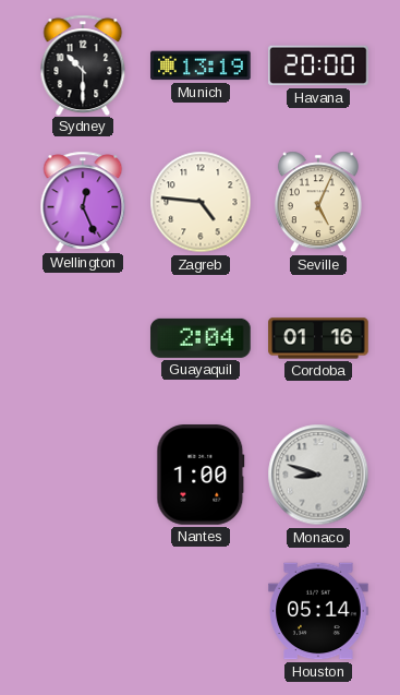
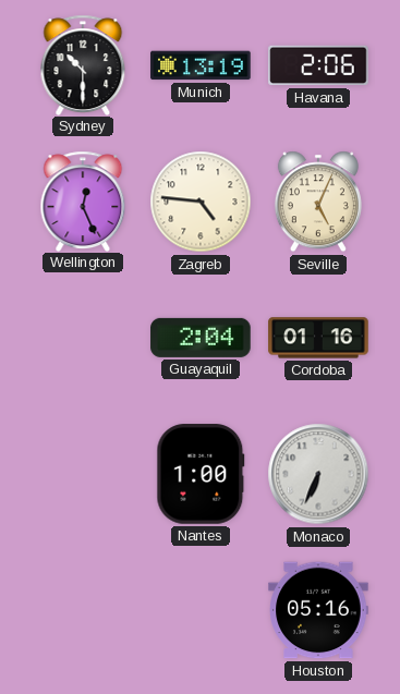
Havana: 20:00 -> 2:06
Monaco: 8:48 -> 6:34
Houston: 05:14 -> 05:16
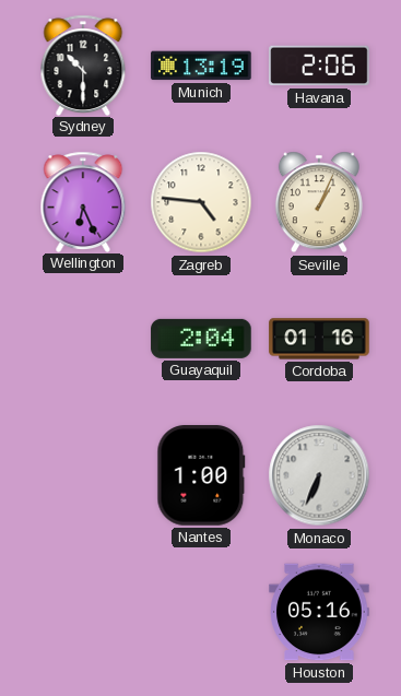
Wellington: 12:26 -> 6:26
Seville: 5:04 -> 1:04
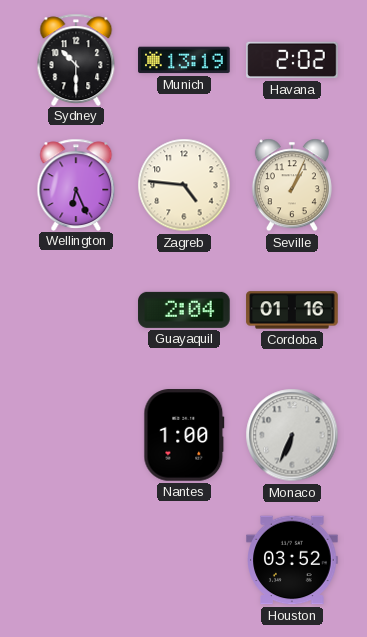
Havana: 2:06 -> 2:02
Houston: 05:16 -> 03:52
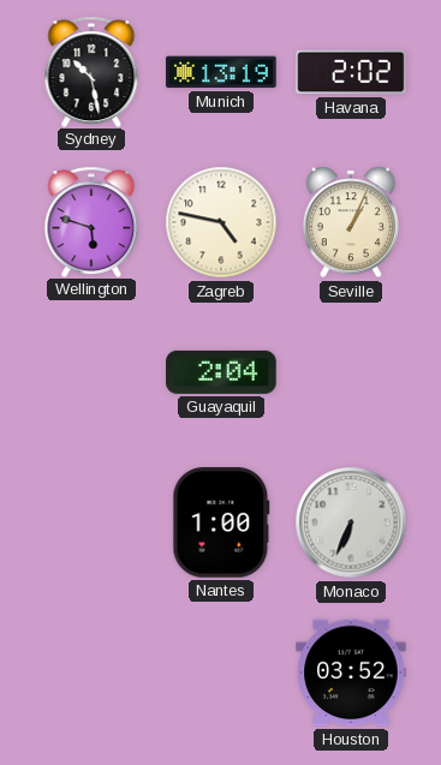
Sydney: 10:30 -> 10:28
Wellington: 6:26 -> 5:48
Zagreb: 4:46 -> 4:47
Cordoba: 01:16 -> none
